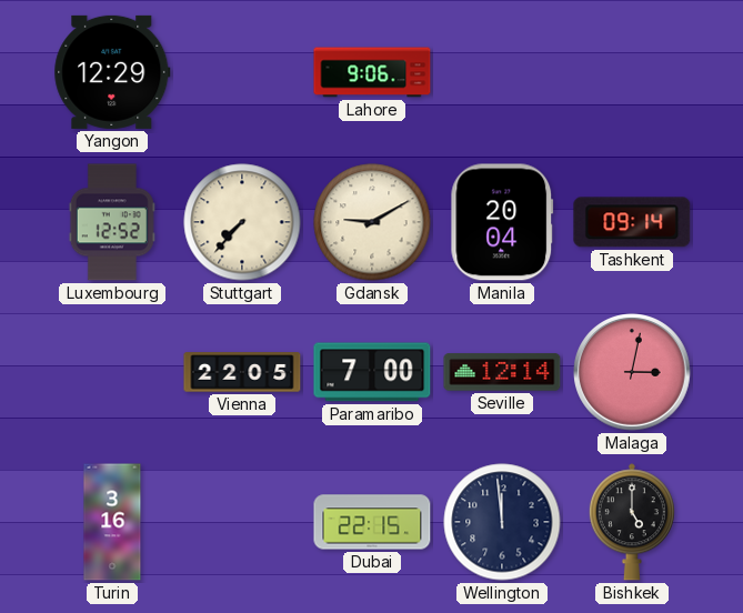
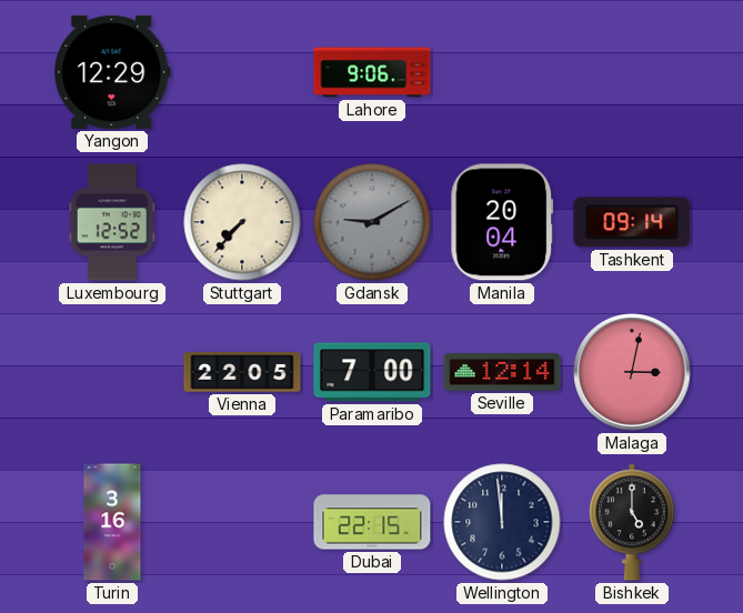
Gdansk dial: cream -> grey
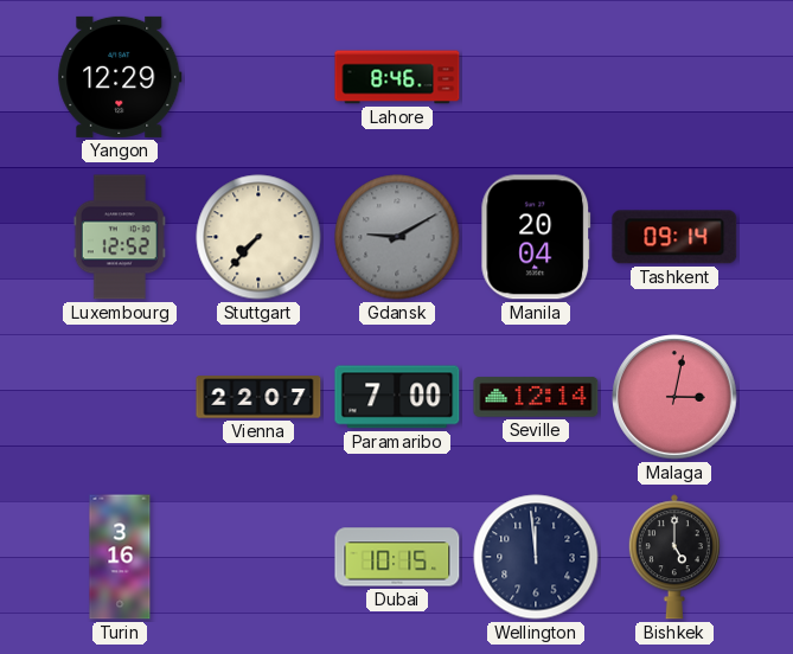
Lahore: 9:06 -> 8:46
Vienna: 22:05 -> 22:07
Dubai: 22:15 -> 10:15
